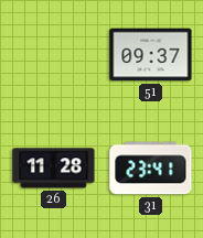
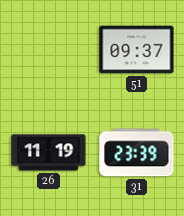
26: 11:28 -> 11:19
31: 23:41 -> 23:39
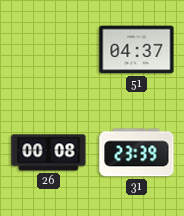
51: 09:37 -> 04:37
26: 11:19 -> 00:08
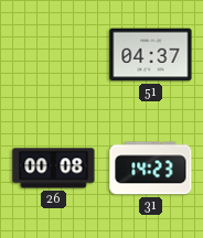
31: 23:39 -> 14:23
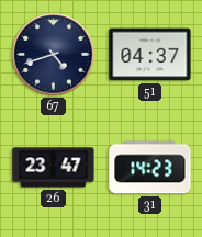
67: none -> 4:42
26: 00:08 -> 23:47
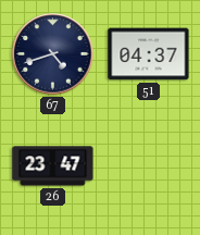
31: 14:23 -> none
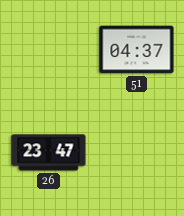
67: 4:42 -> none
